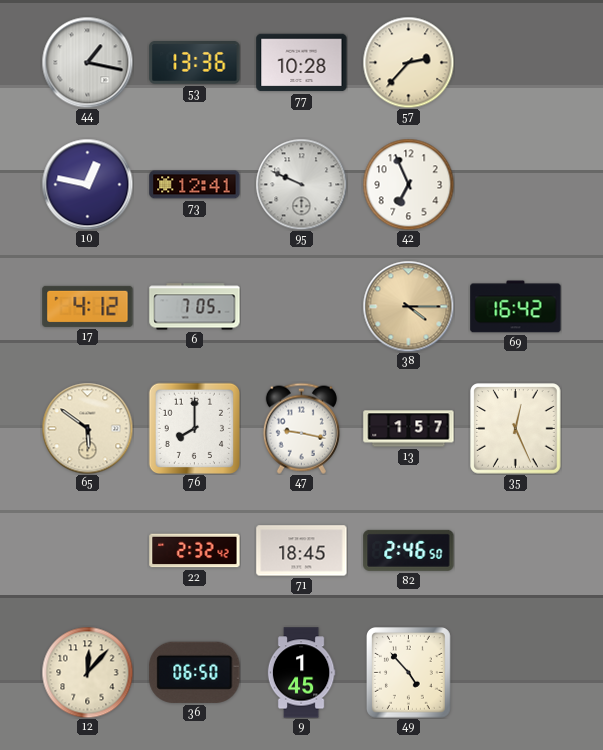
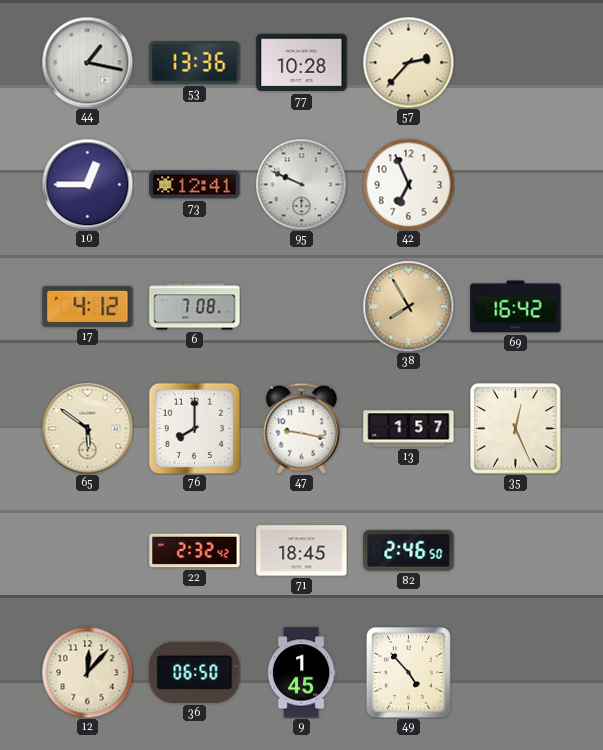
10: 12:47 -> 12:45
6: 7:05 -> 7:08
38: 4:15 -> 7:55
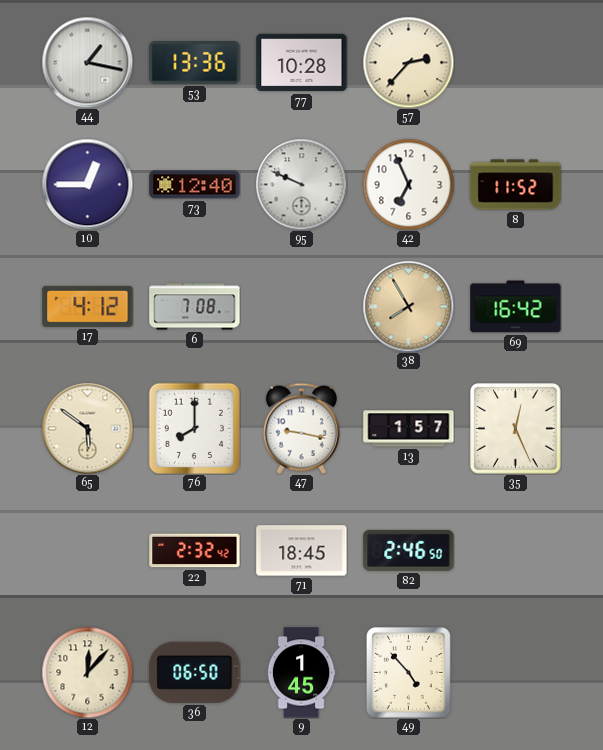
73: 12:41 -> 12:40
8: none -> 11:52
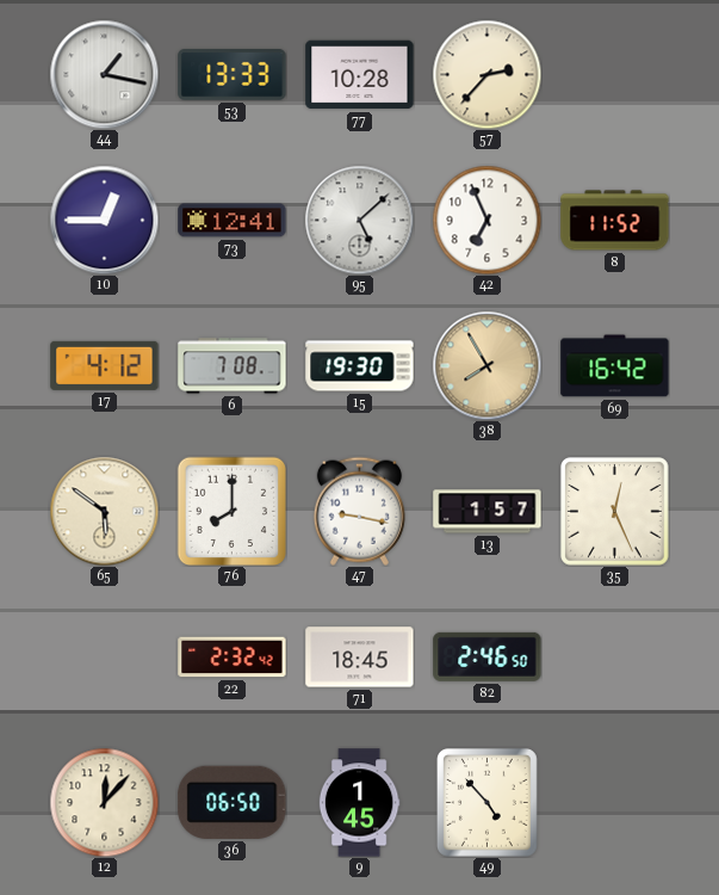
53: 13:36 -> 13:33
73: 12:40 -> 12:41
95: 9:49 -> 5:08
15: none -> 19:30
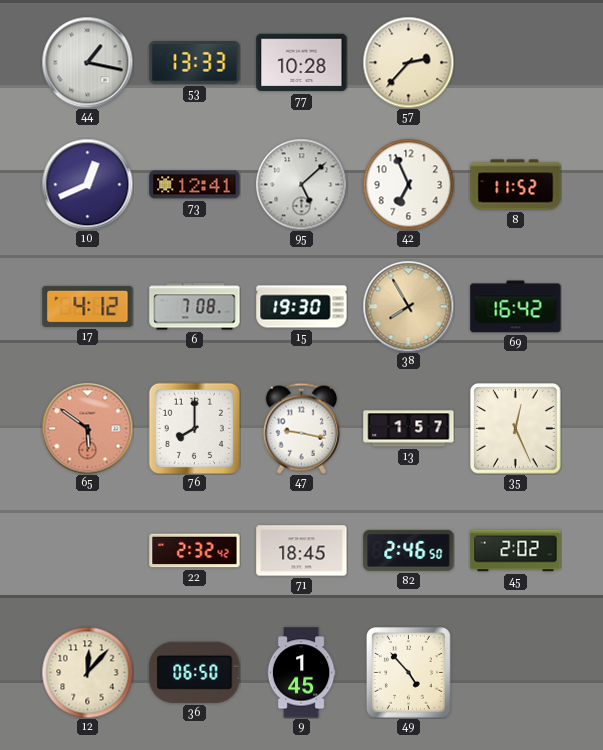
10: 12:45 -> 12:41
65 dial: cream -> salmon
45: none -> 2:02
